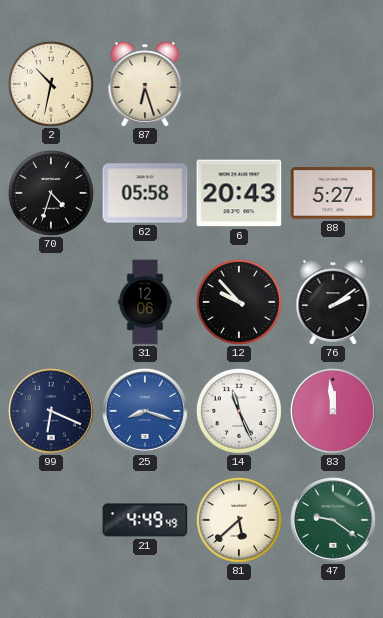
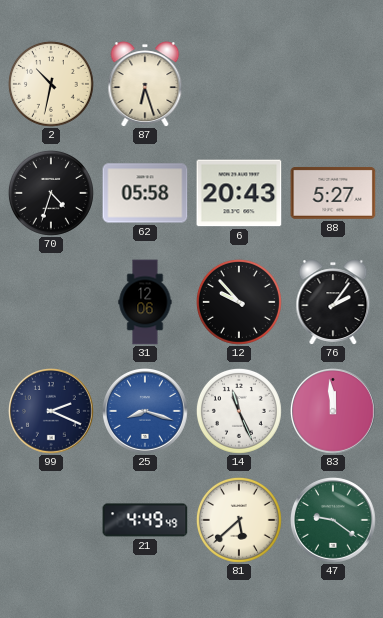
76: 2:09 -> 2:06
99: 6:19 -> 2:19
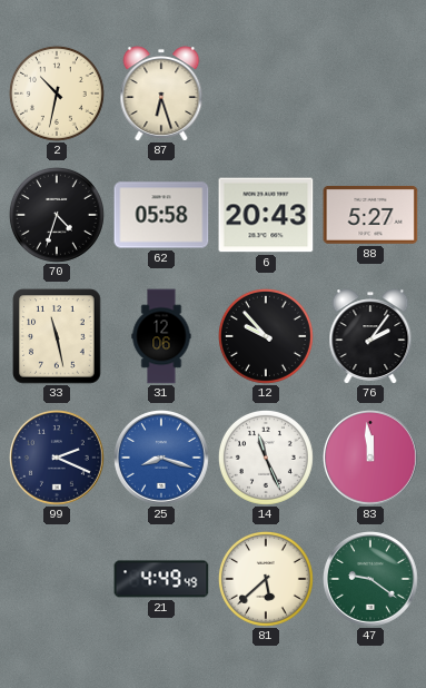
33: none -> 11:28
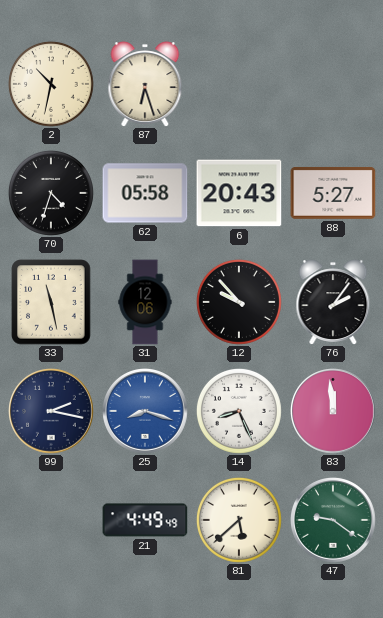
99: 2:19 -> 2:17
14: 11:26 -> 8:26
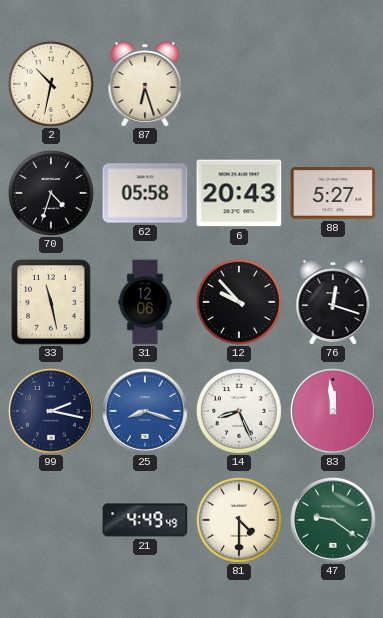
76: 2:06 -> 12:18
81: 5:38 -> 4:30
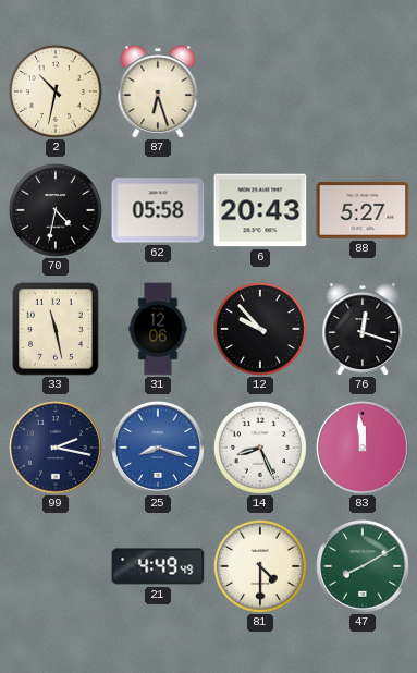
70: 4:33 -> 4:32
47: 9:21 -> 8:10
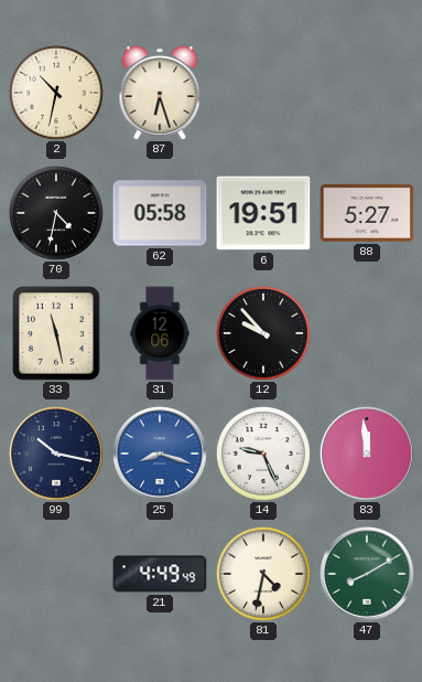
6: 20:43 -> 19:51
76: 12:18 -> none
99: 2:17 -> 10:17
14: 8:26 -> 9:26
81: 4:30 -> 4:32
